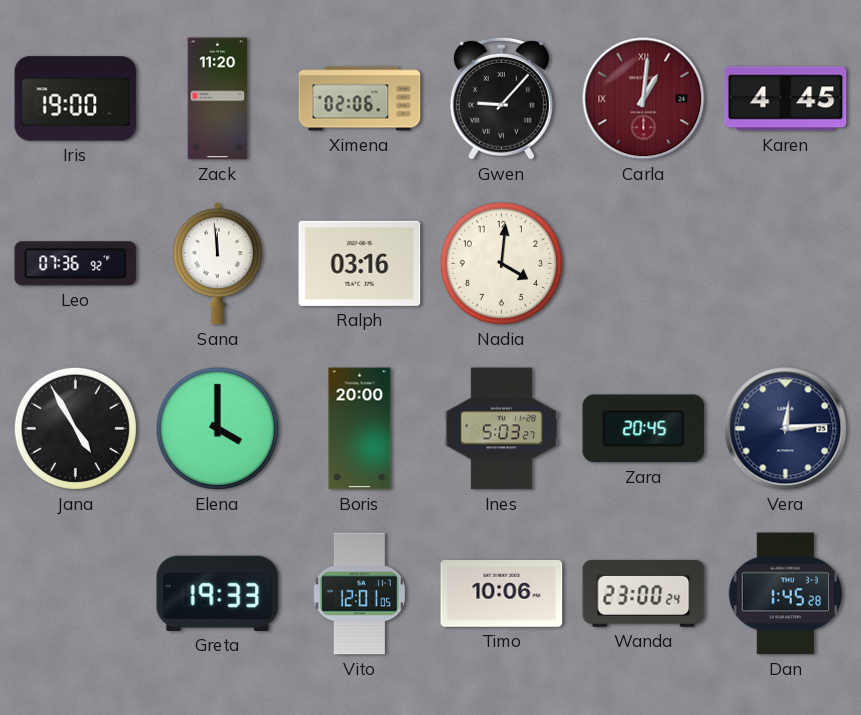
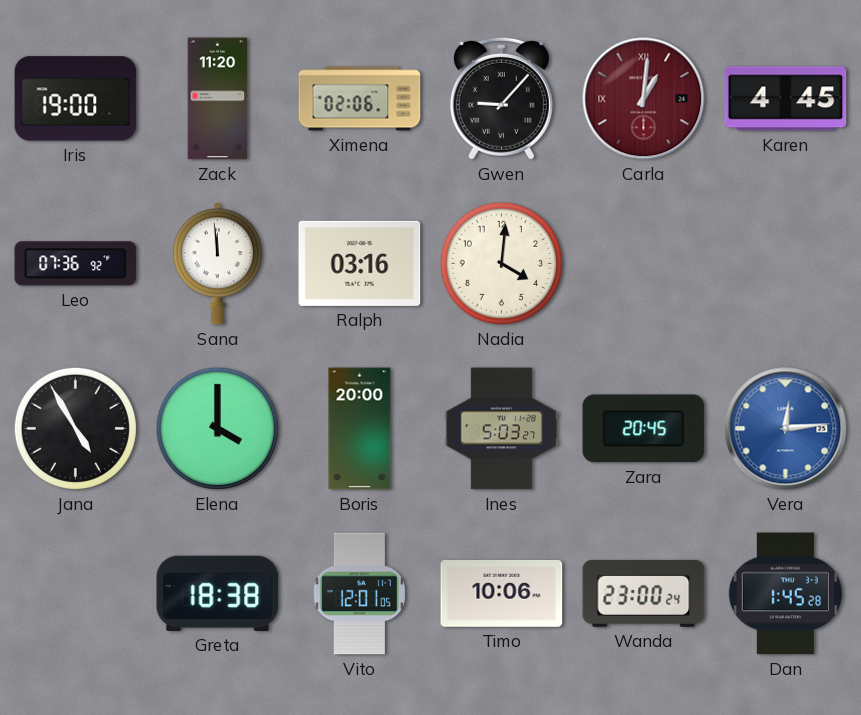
Vera dial: navy -> blue
Greta: 19:33 -> 18:38
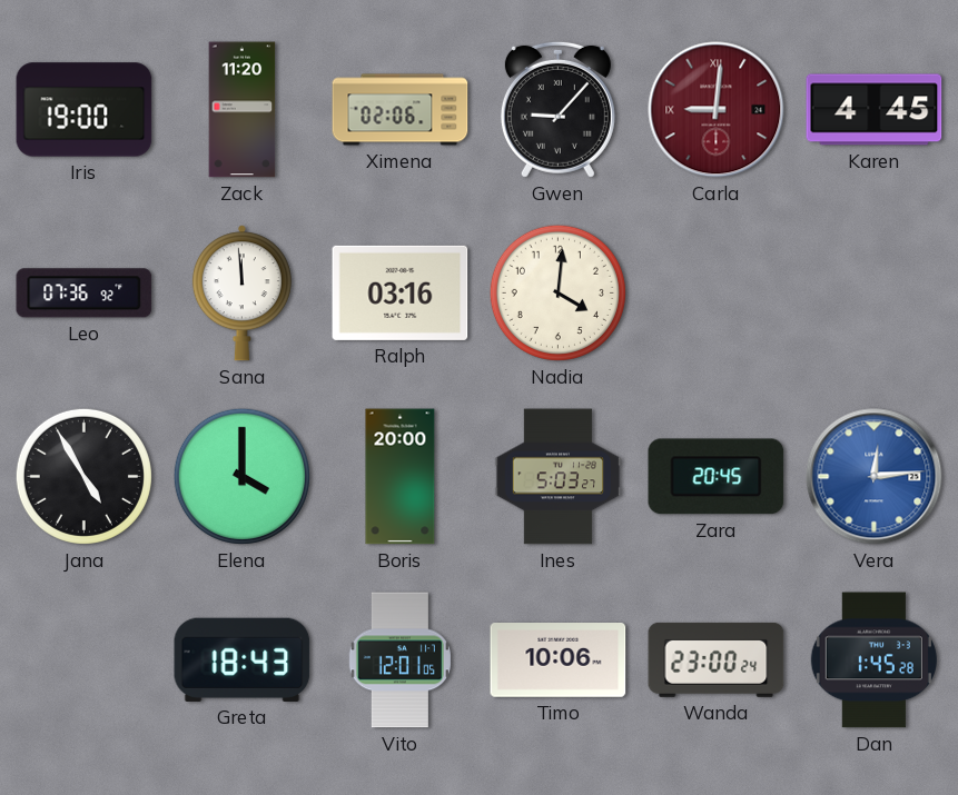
Carla: 1:01 -> 9:01
Greta: 18:38 -> 18:43
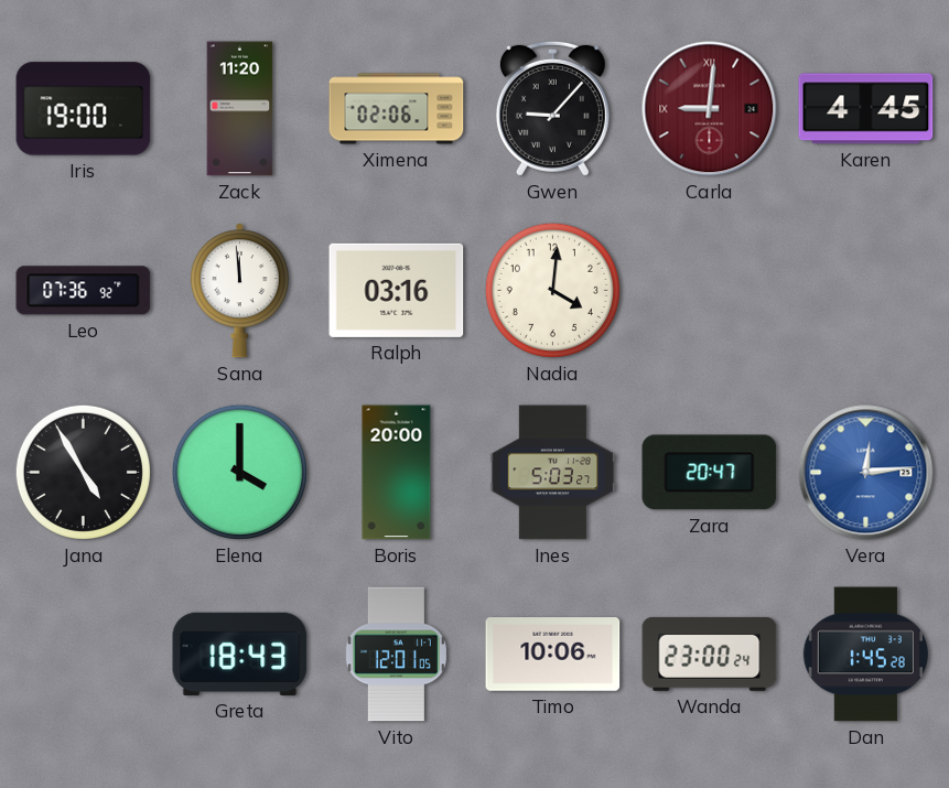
Zara: 20:45 -> 20:47
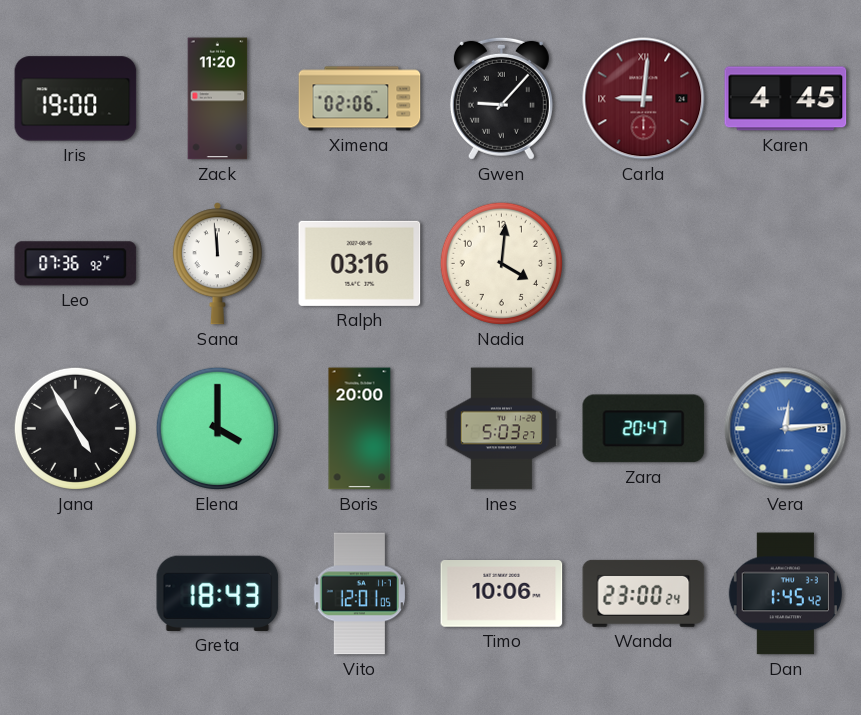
Dan: 1:45:28 -> 1:45:42
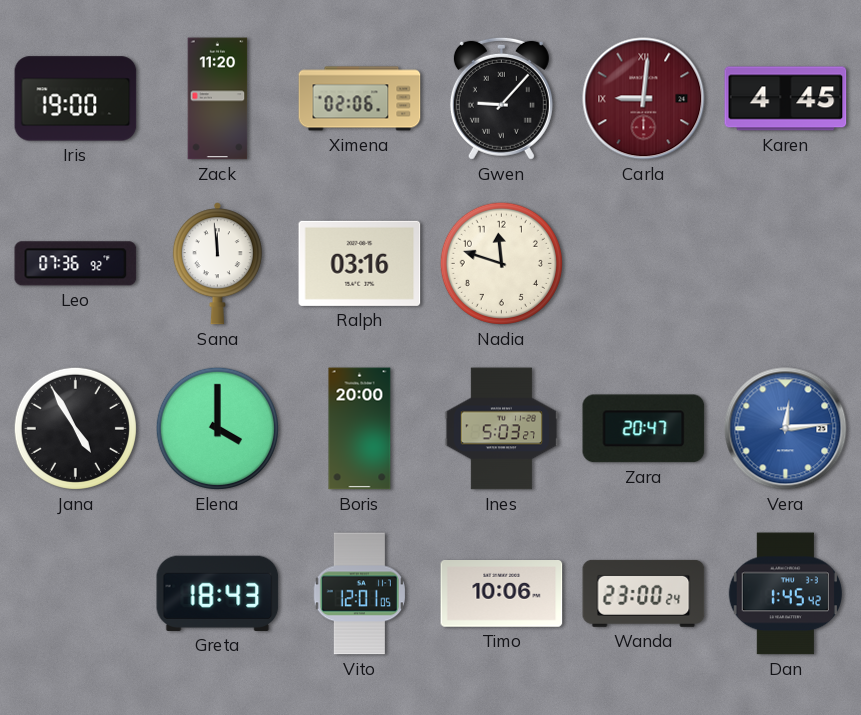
Nadia: 4:01 -> 11:48
